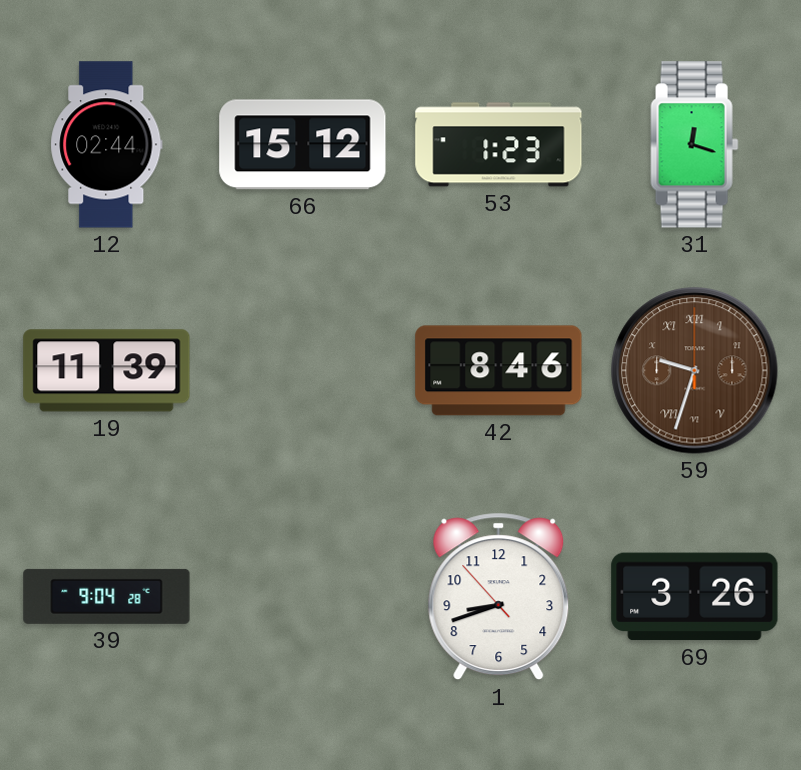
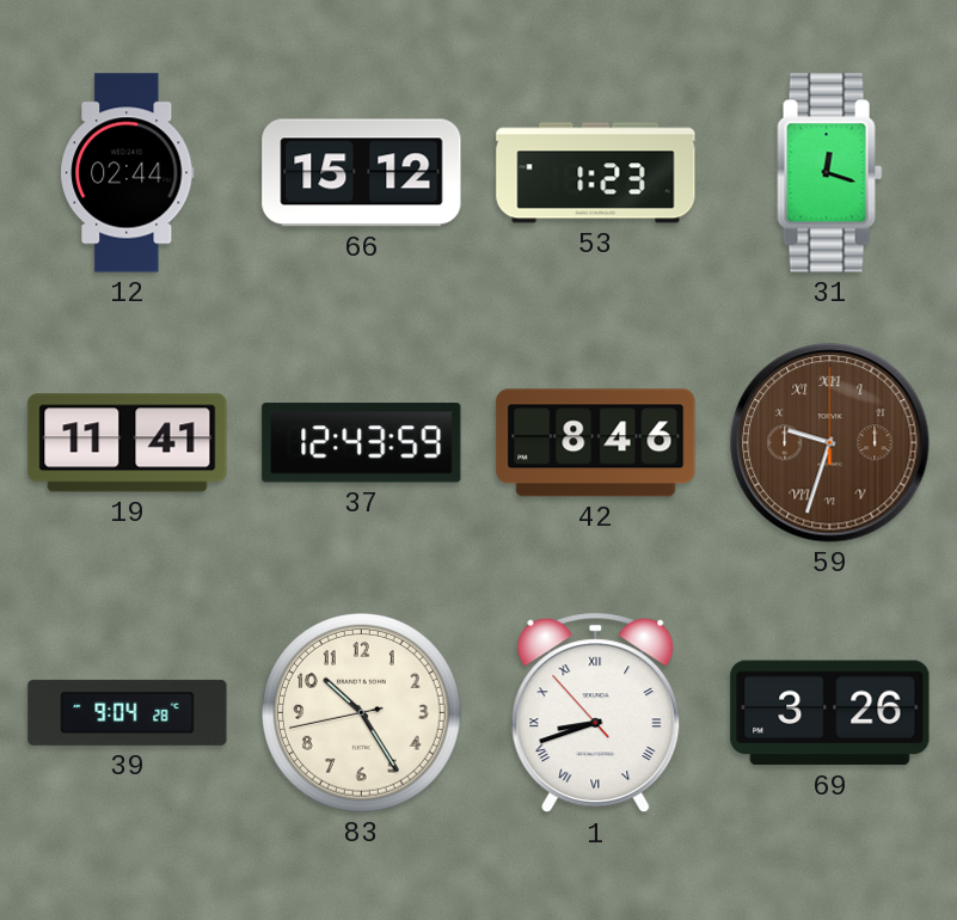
19: 11:39 -> 11:41
37: none -> 12:43
83: none -> 10:24
1 numerals: Arabic -> Roman
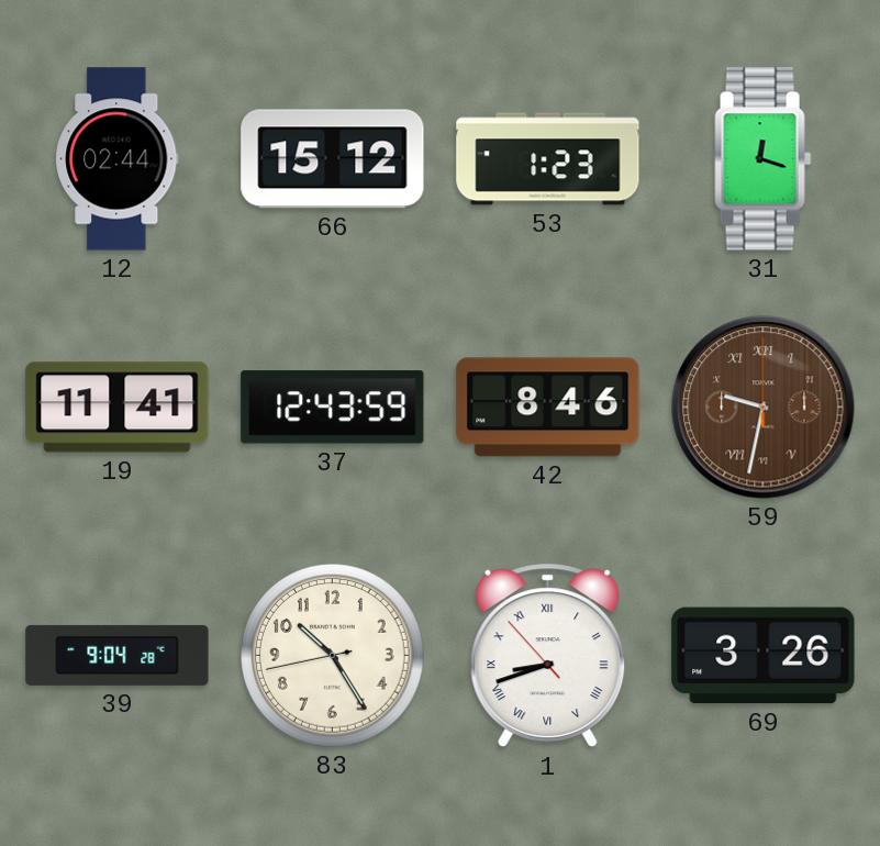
59: 9:33 -> 9:32
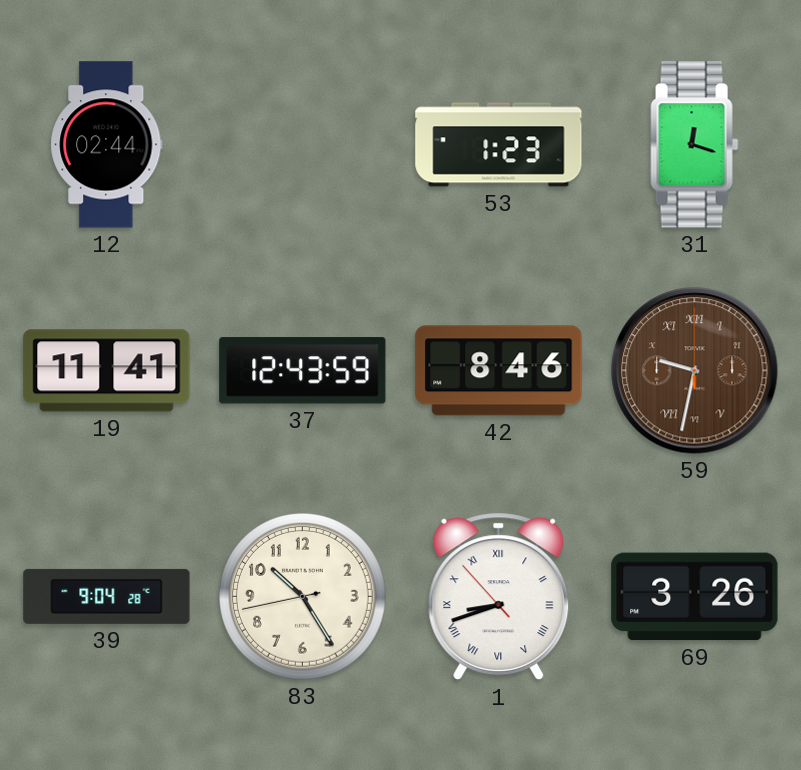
66: 15:12 -> none
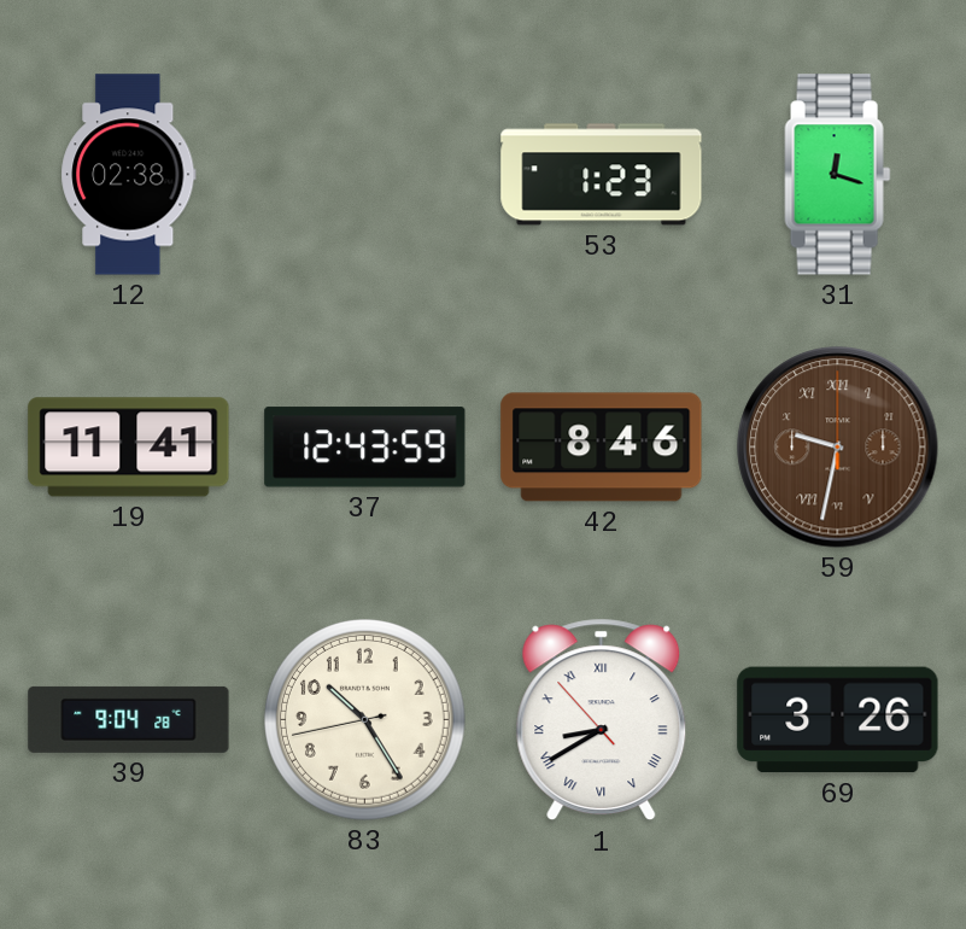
12: 02:44 -> 02:38
1: 8:41 -> 8:39
